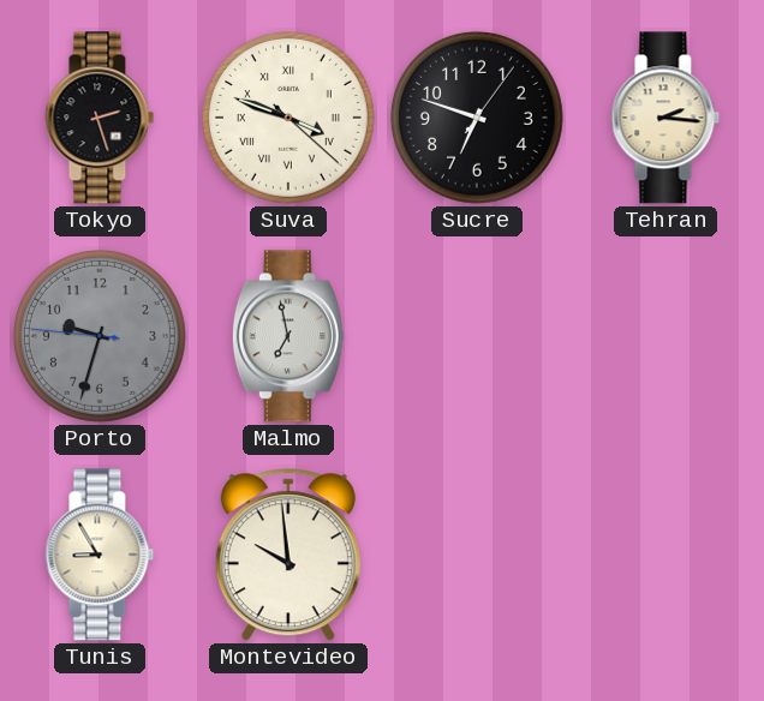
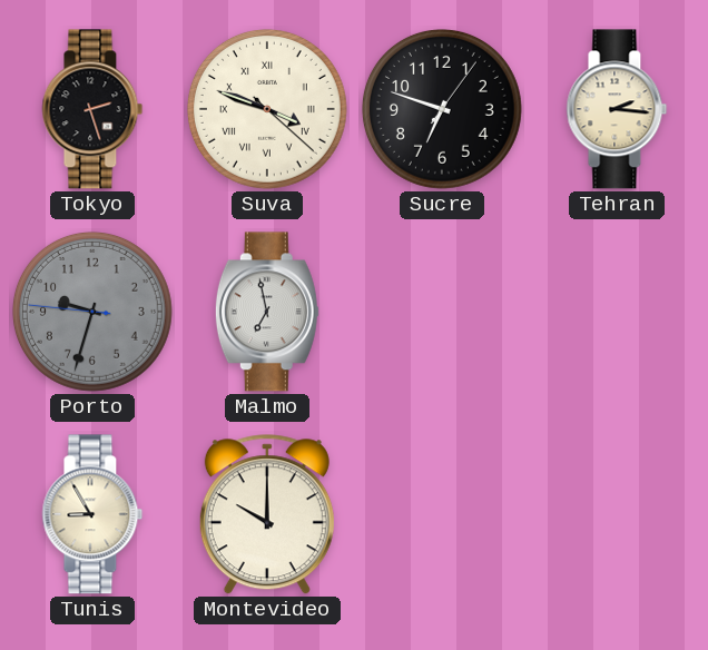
Montevideo: 9:59 -> 10:00
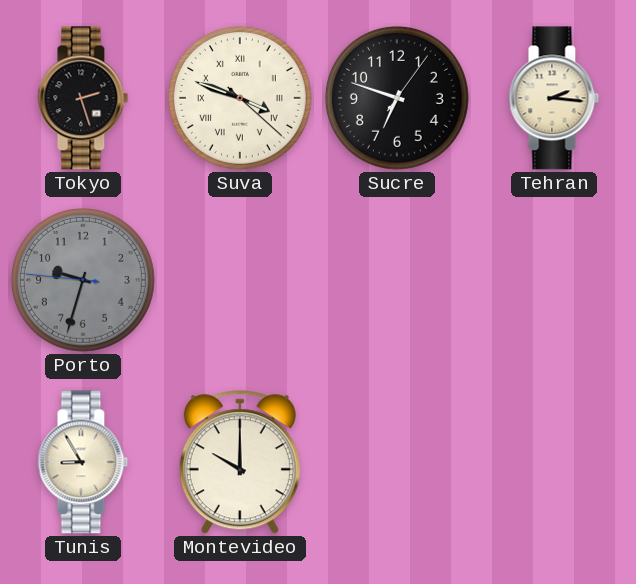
Malmo: 6:58 -> none
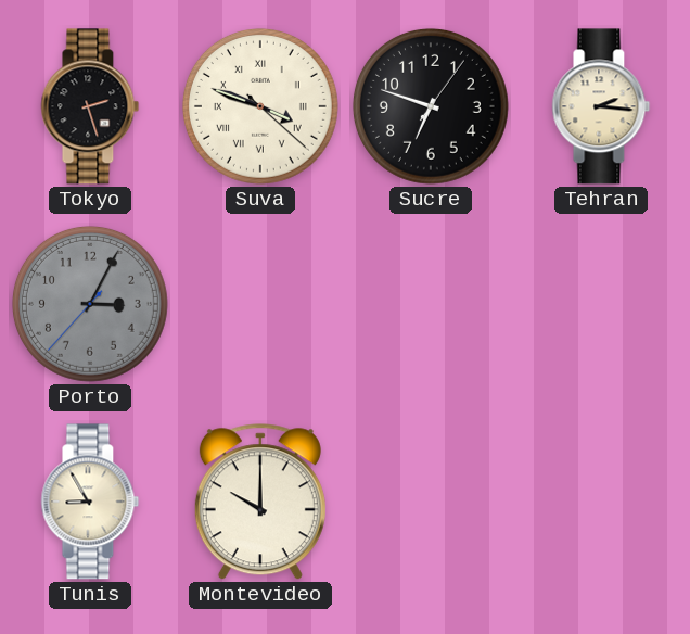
Porto: 9:32 -> 3:04
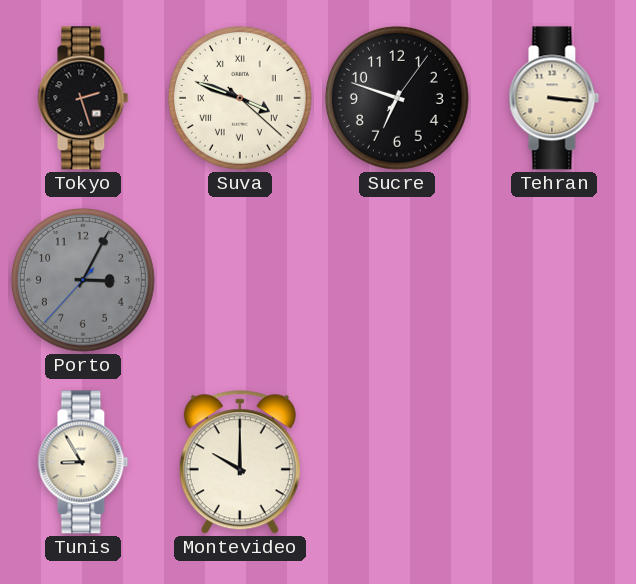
Tehran: 2:16 -> 3:16
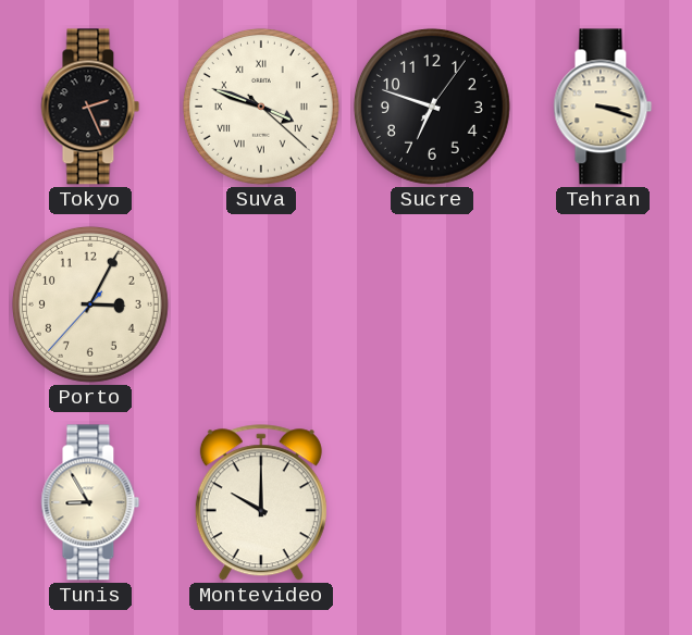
Tokyo: 2:27 -> 2:26
Tehran: 3:16 -> 3:18
Porto dial: grey -> cream
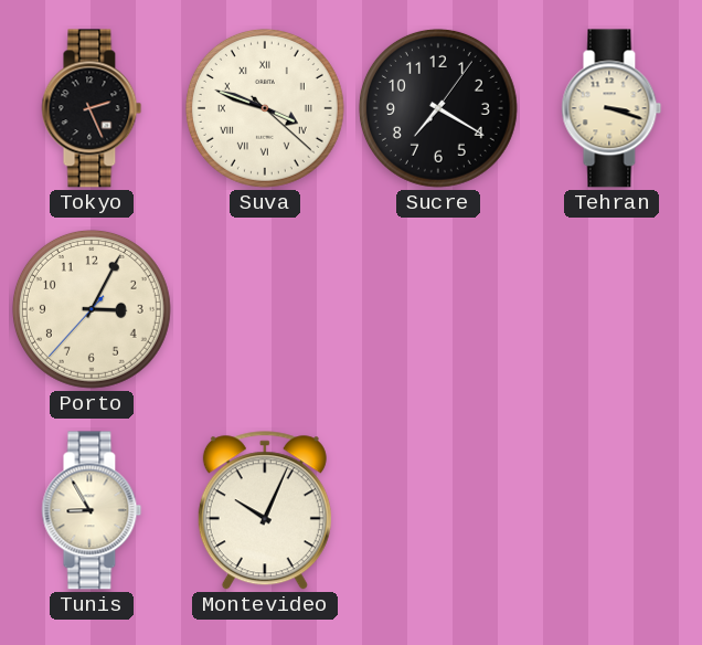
Sucre: 6:48 -> 7:20
Montevideo: 10:00 -> 10:04
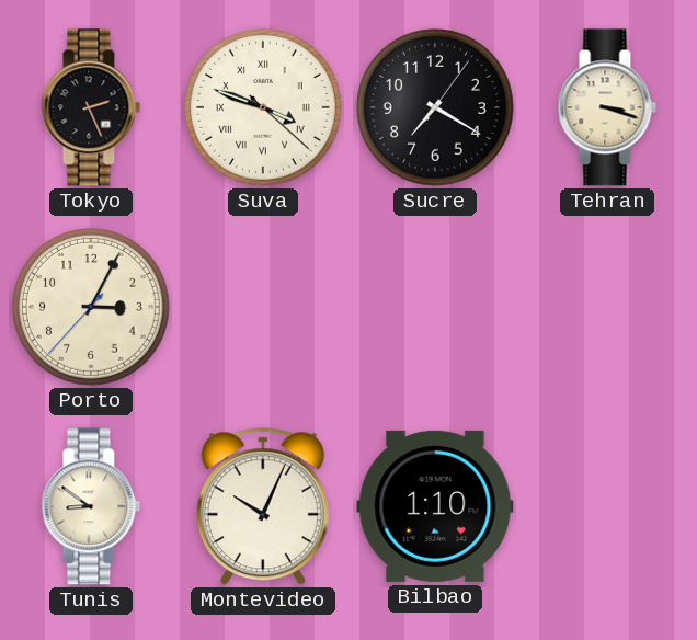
Tunis: 8:55 -> 8:51
Bilbao: none -> 1:10
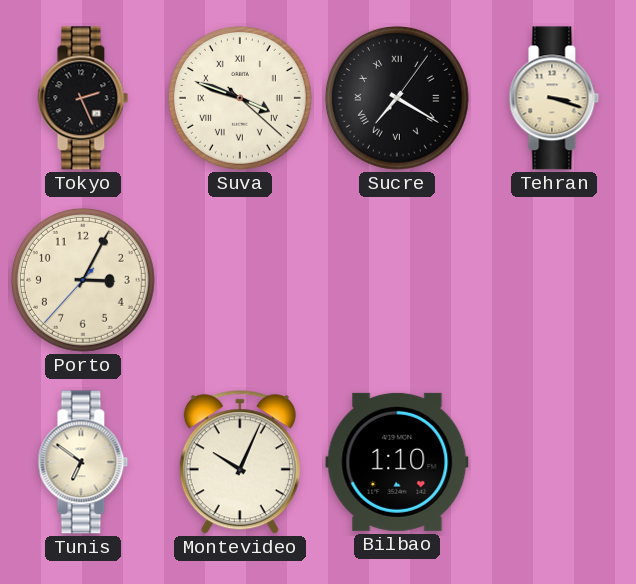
Sucre numerals: Arabic -> Roman
Tunis: 8:51 -> 6:51
